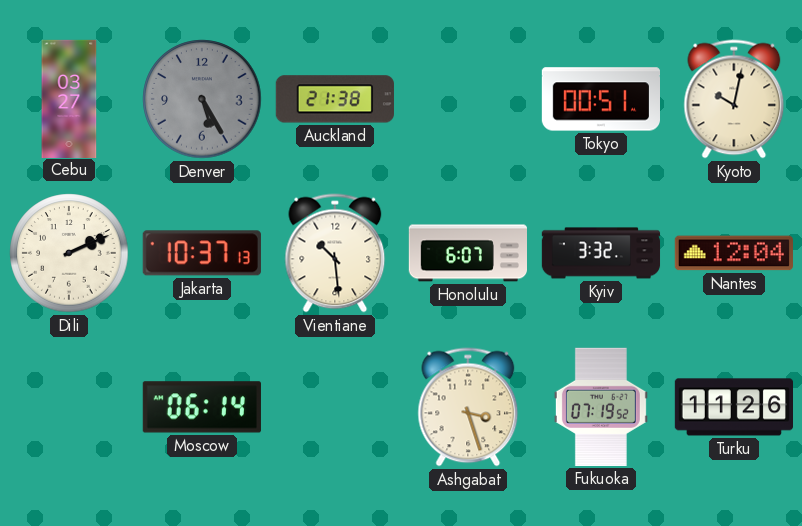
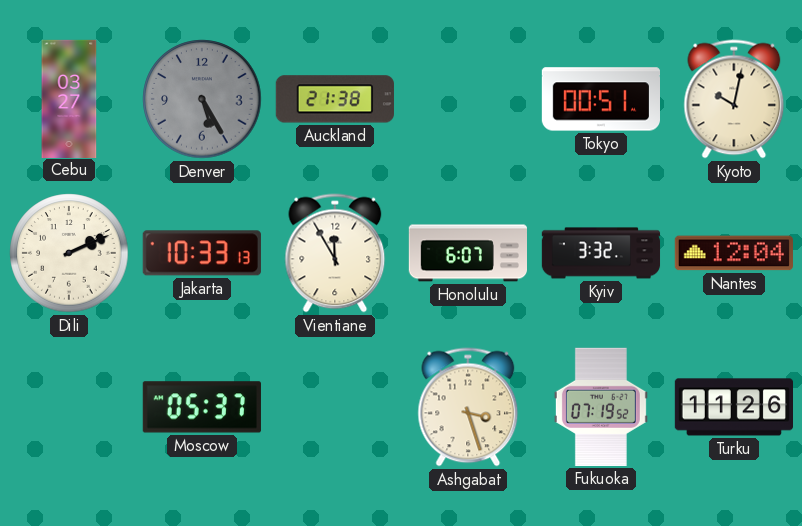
Jakarta: 10:37 -> 10:33
Vientiane: 10:29 -> 11:55
Moscow: 06:14 -> 05:37
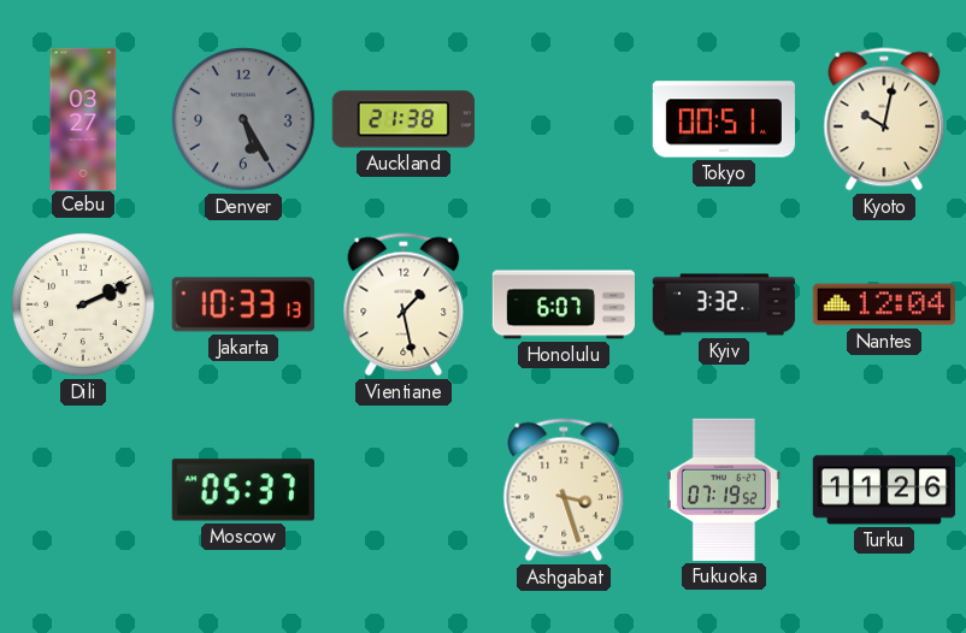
Vientiane: 11:55 -> 1:28
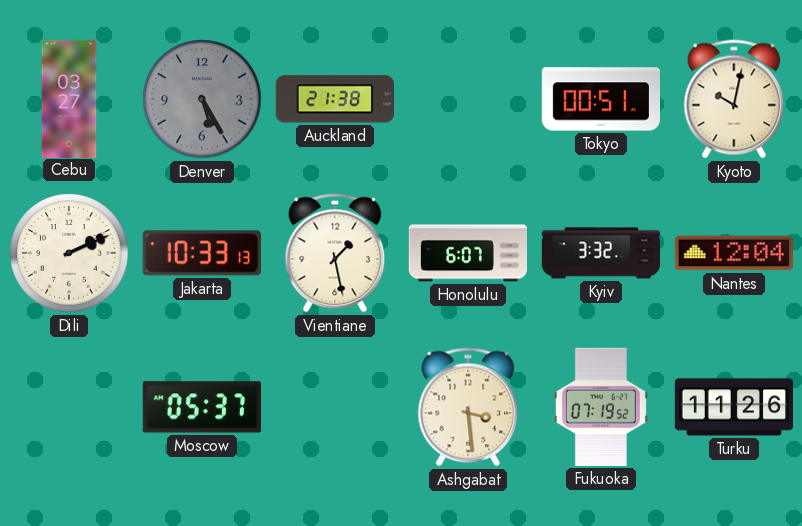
Ashgabat: 3:27 -> 3:29
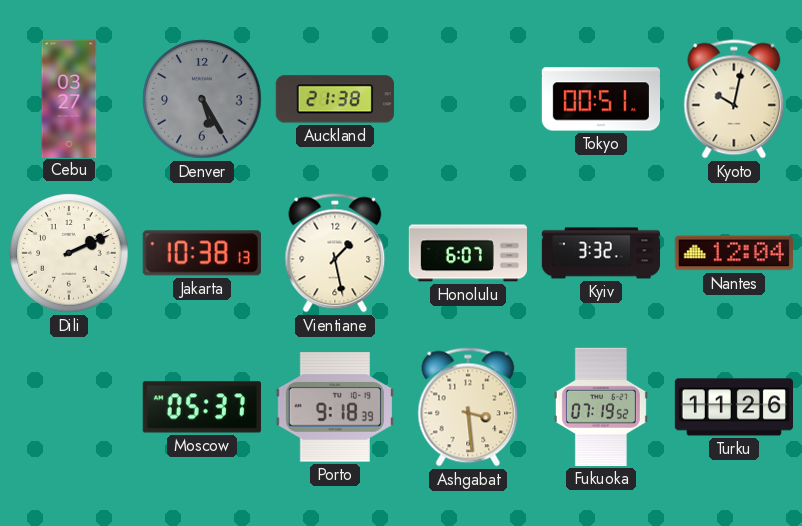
Jakarta: 10:33 -> 10:38
Porto: none -> 9:18
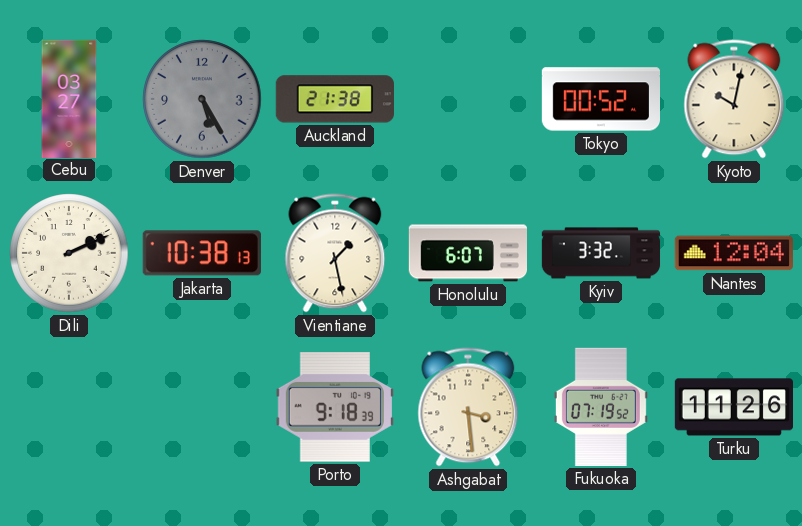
Tokyo: 00:51 -> 00:52
Moscow: 05:37 -> none
